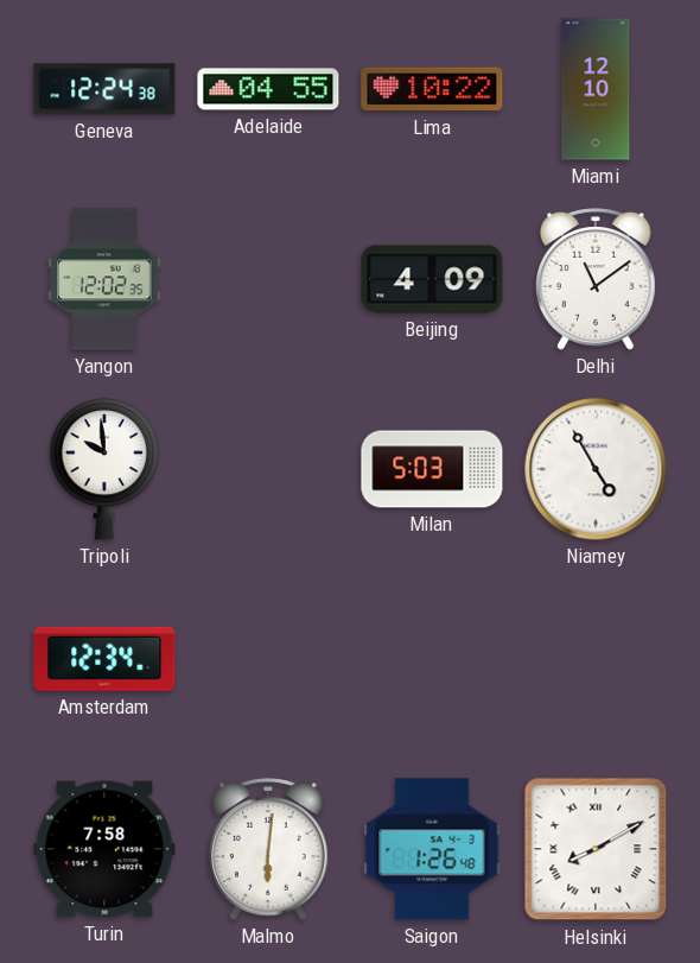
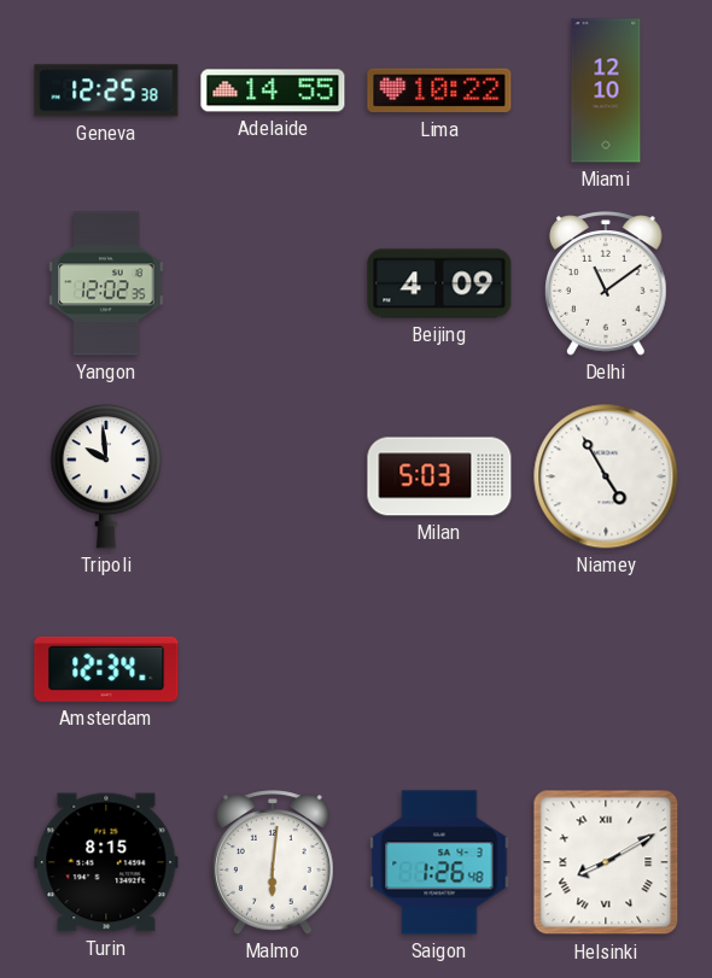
Geneva: 12:24 -> 12:25
Adelaide: 04:55 -> 14:55
Turin: 7:58 -> 8:15
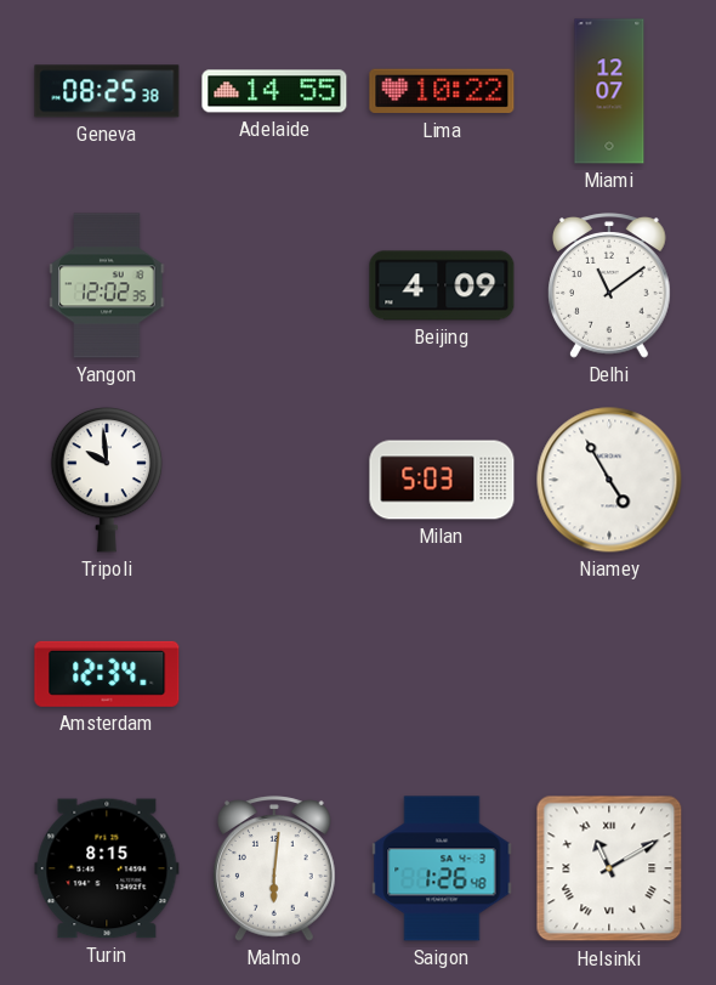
Geneva: 12:25 -> 08:25
Miami: 12:10 -> 12:07
Helsinki: 8:10 -> 11:10
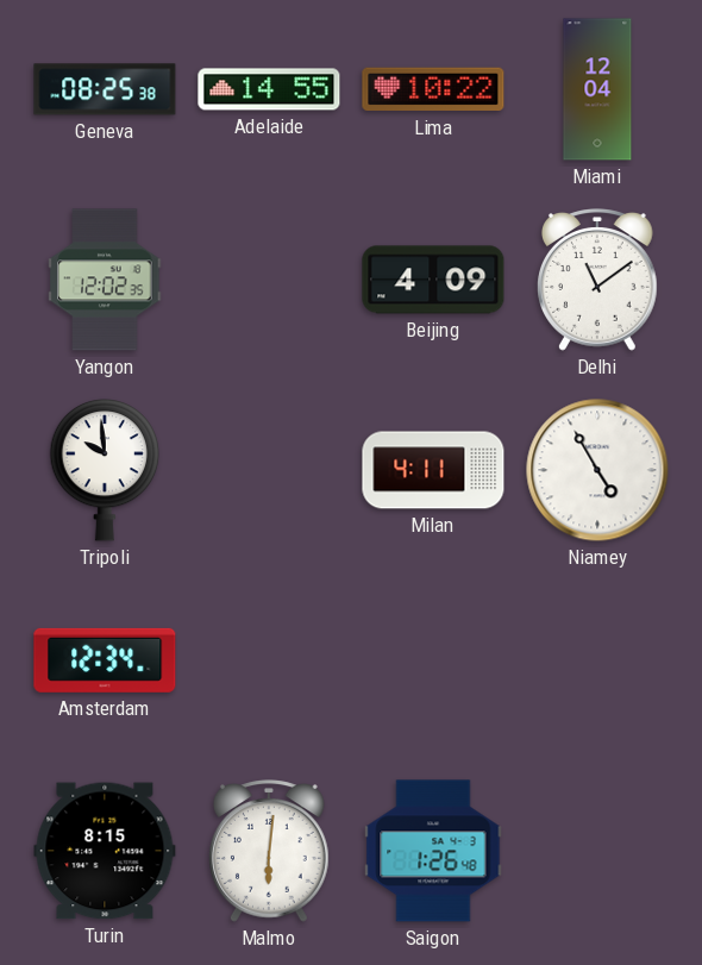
Miami: 12:07 -> 12:04
Milan: 5:03 -> 4:11
Helsinki: 11:10 -> none
